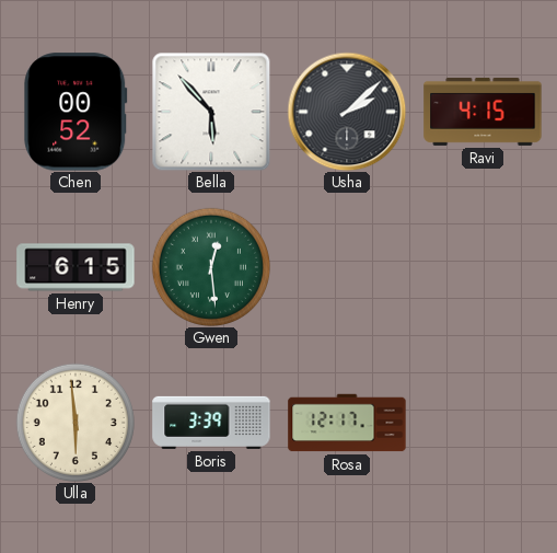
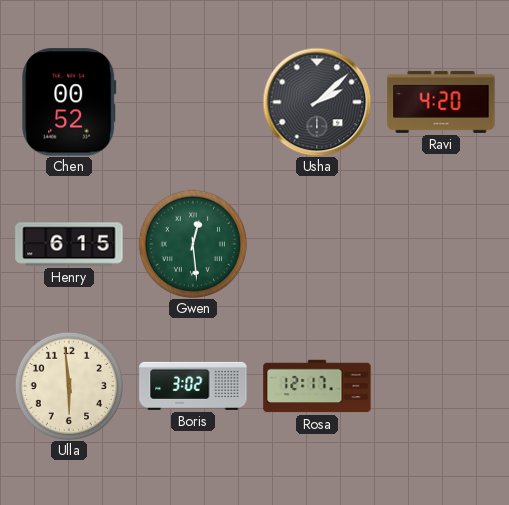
Bella: 5:53 -> none
Ravi: 4:15 -> 4:20
Boris: 3:39 -> 3:02
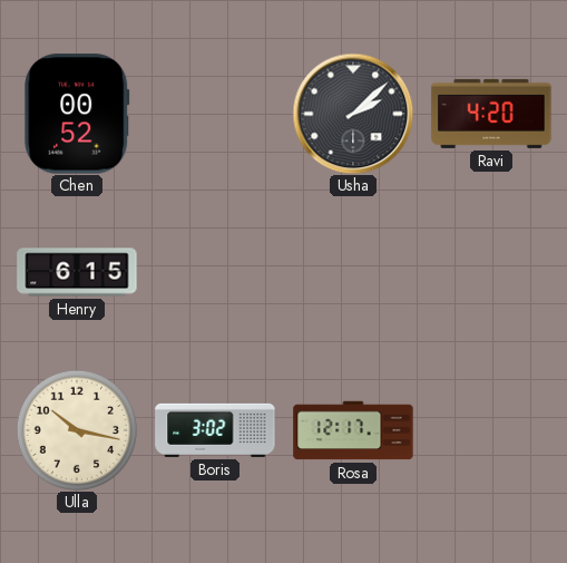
Gwen: 12:29 -> none
Ulla: 5:59 -> 10:17
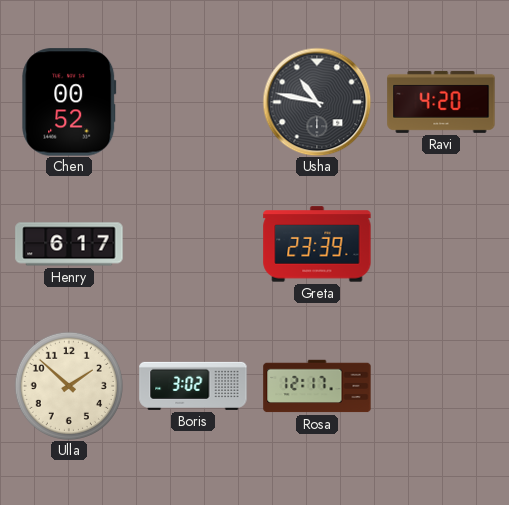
Usha: 2:08 -> 10:47
Henry: 6:15 -> 6:17
Greta: none -> 23:39
Ulla: 10:17 -> 1:52
